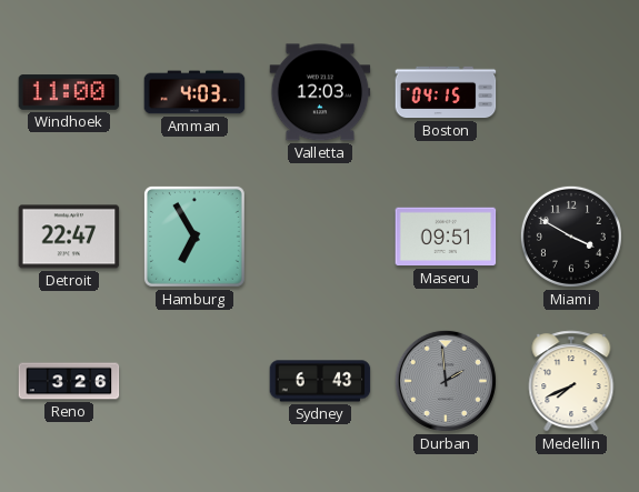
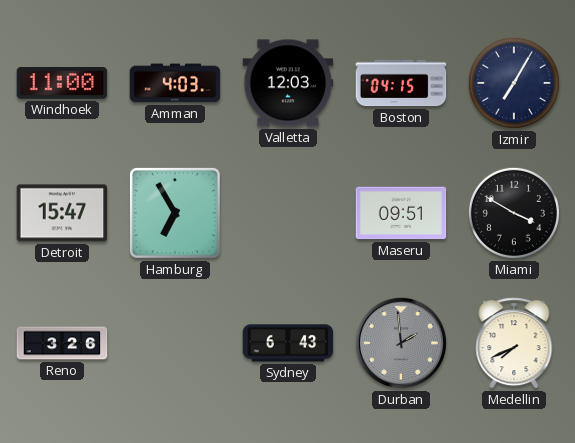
Izmir: none -> 7:05
Detroit: 22:47 -> 15:47
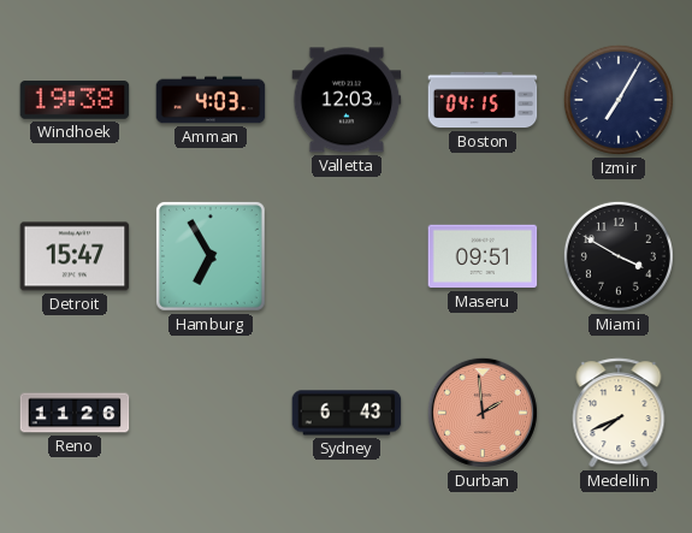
Windhoek: 11:00 -> 19:38
Reno: 3:26 -> 11:26
Durban dial: grey -> salmon
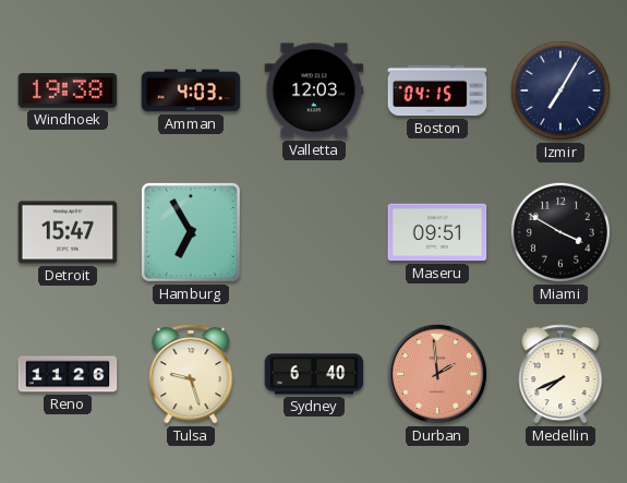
Tulsa: none -> 9:27
Sydney: 6:43 -> 6:40
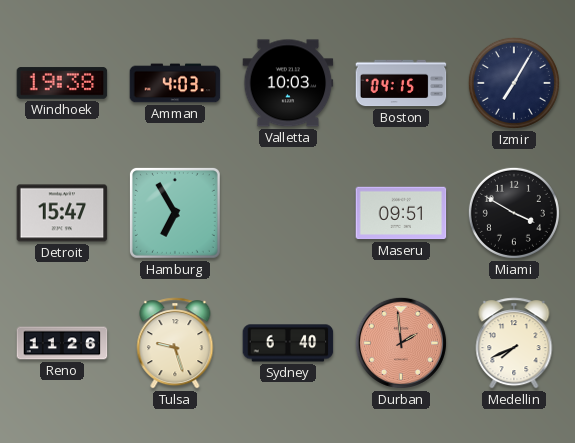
Valletta: 12:03 -> 10:03
